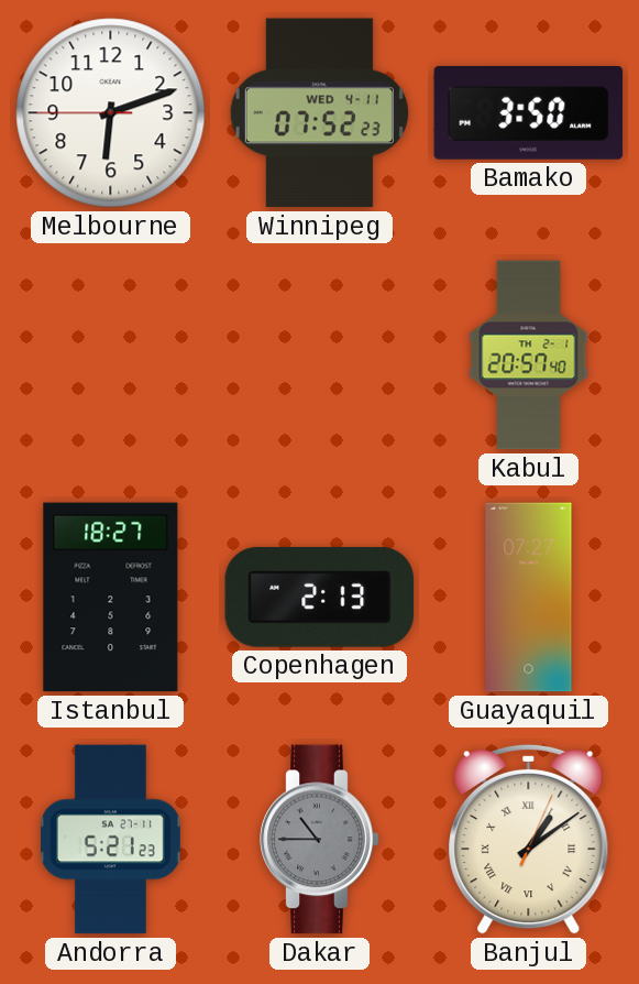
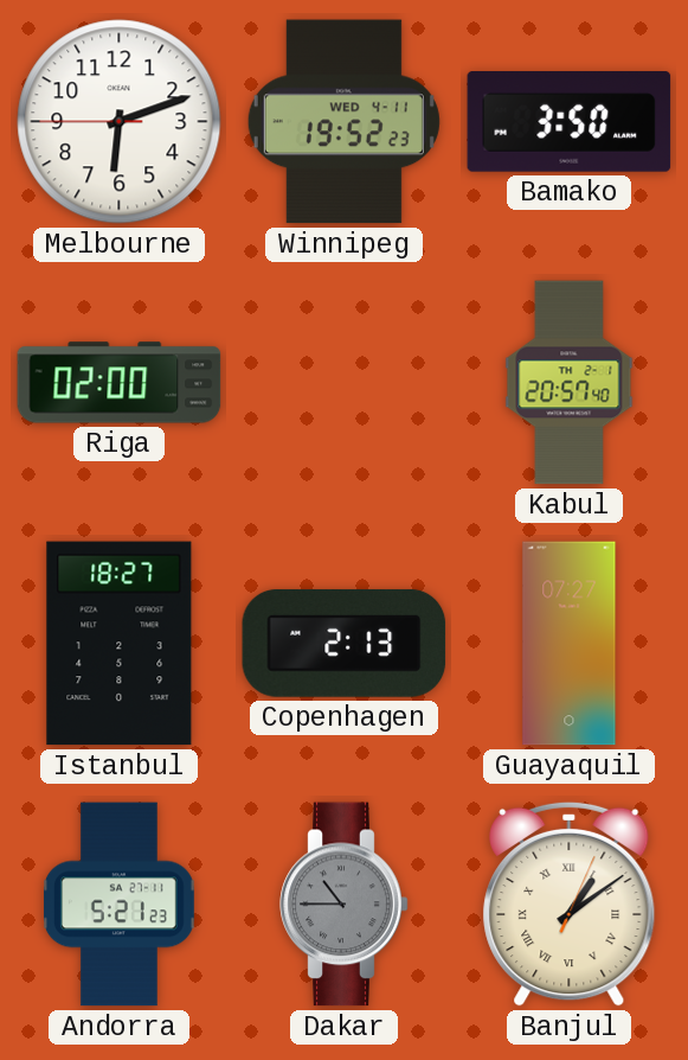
Winnipeg: 07:52 -> 19:52
Riga: none -> 02:00
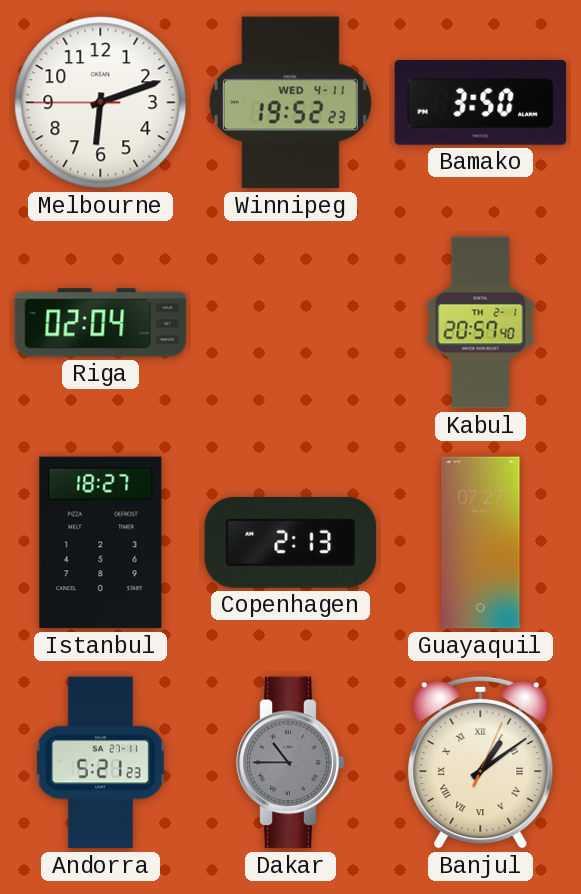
Riga: 02:00 -> 02:04
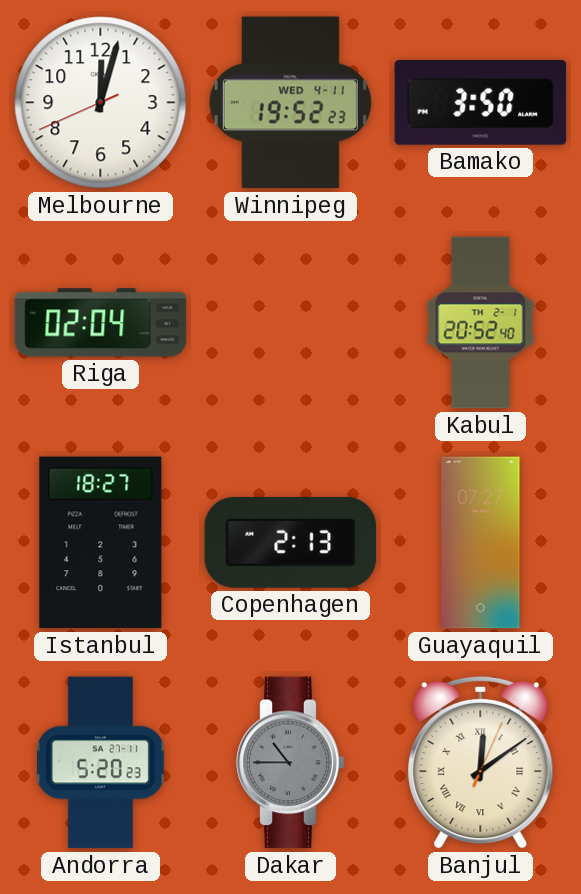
Melbourne: 6:11 -> 12:02
Kabul: 20:57 -> 20:52
Andorra: 5:21 -> 5:20
Banjul: 1:09 -> 12:09
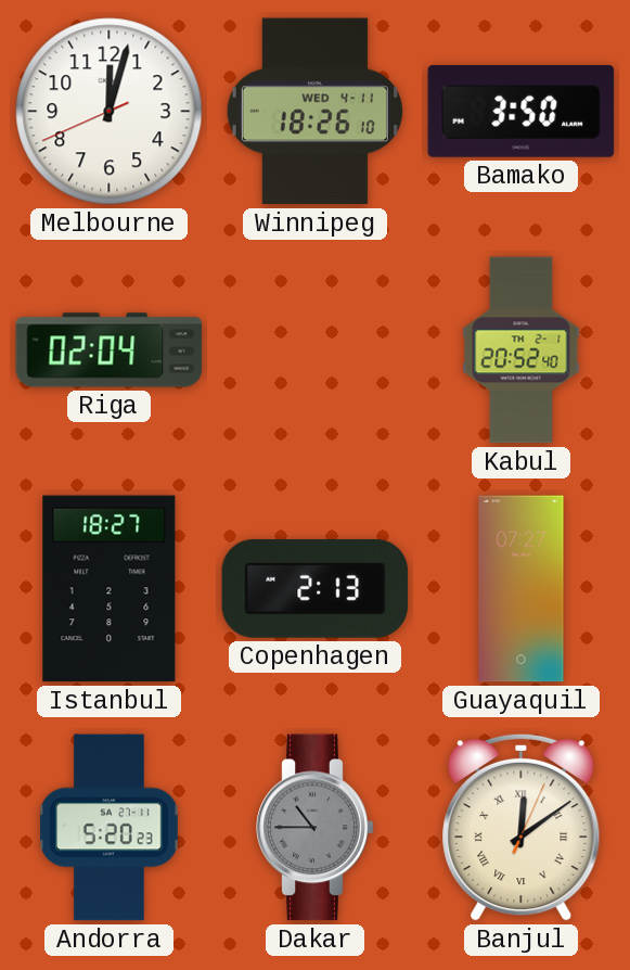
Winnipeg: 19:52 -> 18:26
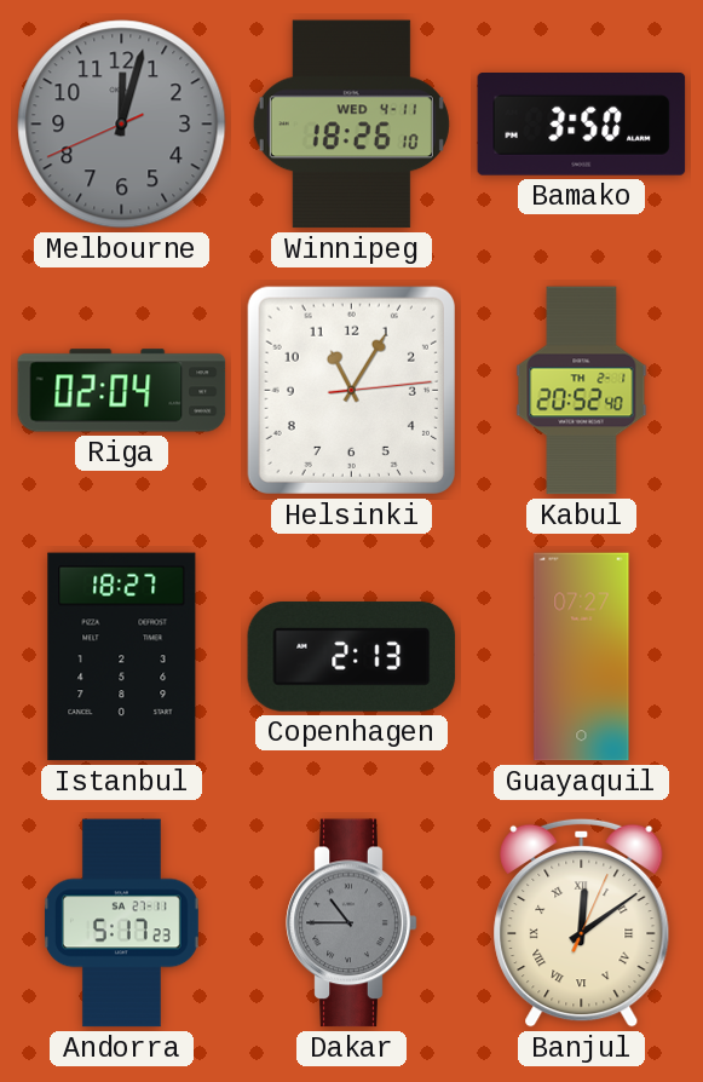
Melbourne dial: white -> grey
Helsinki: none -> 11:05
Andorra: 5:20 -> 5:17
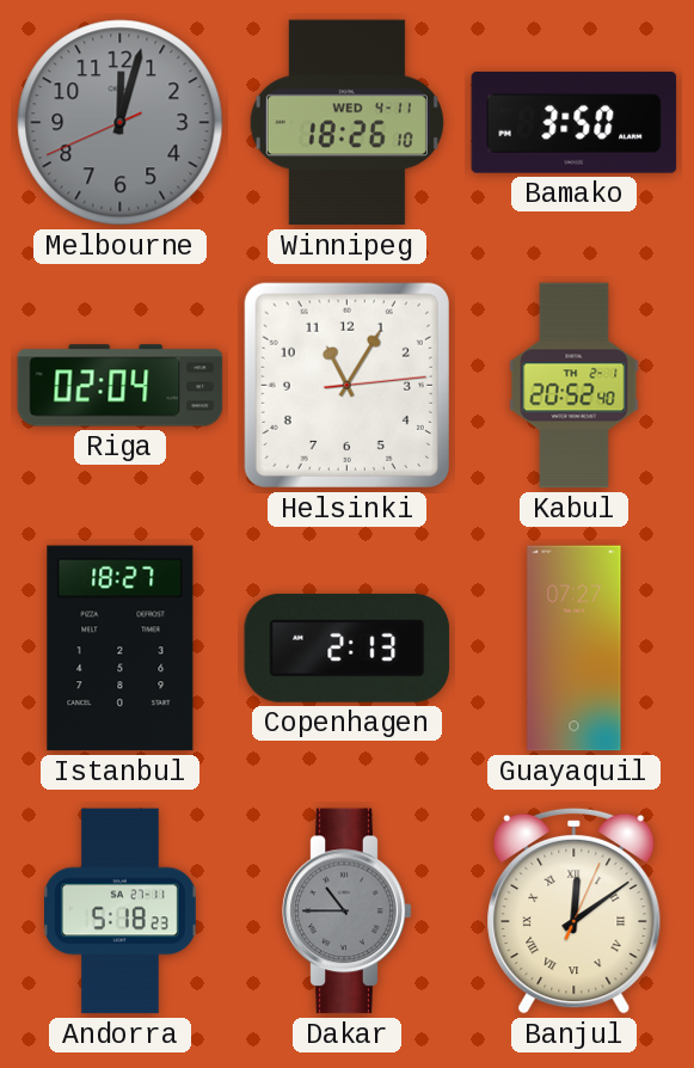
Andorra: 5:17 -> 5:18
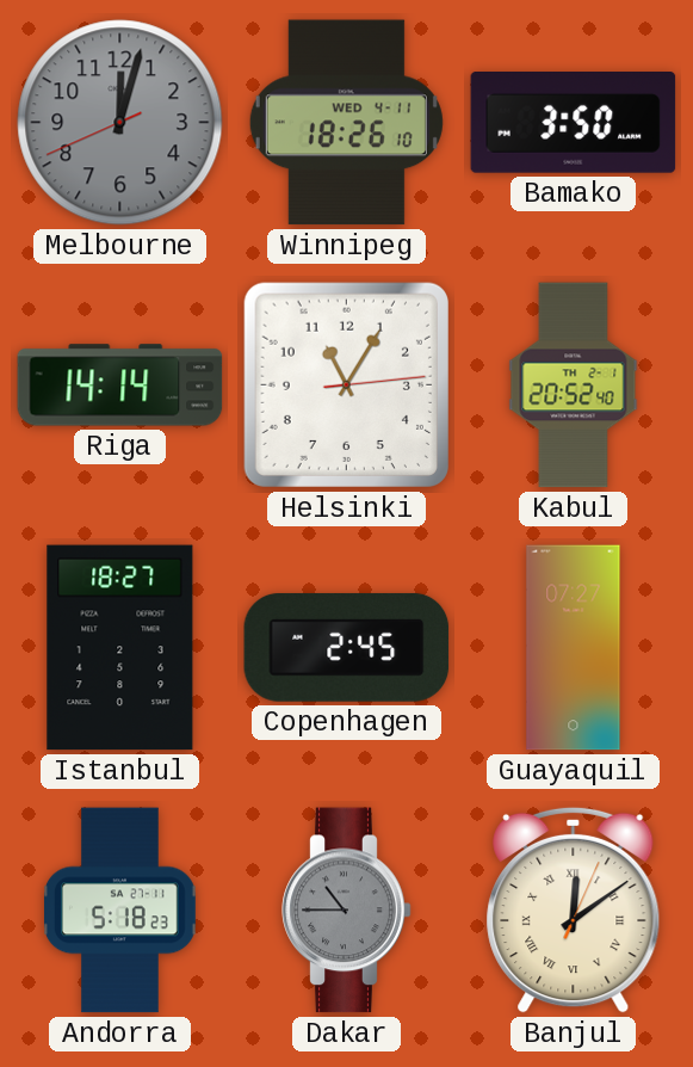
Riga: 02:04 -> 14:14
Copenhagen: 2:13 -> 2:45
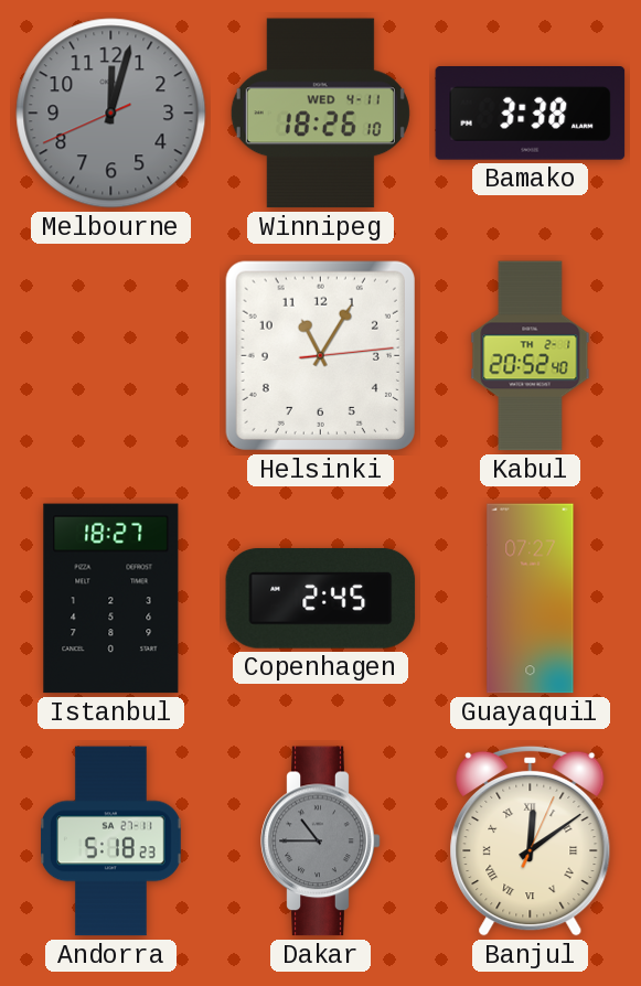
Bamako: 3:50 -> 3:38
Riga: 14:14 -> none
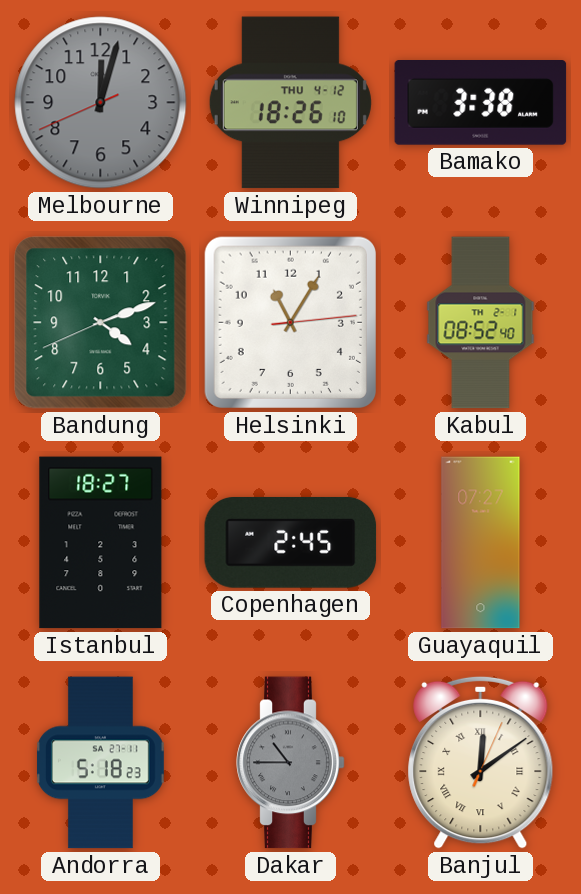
Winnipeg date: WED 4-11 -> THU 4-12
Bandung: none -> 4:11
Kabul: 20:52 -> 08:52
